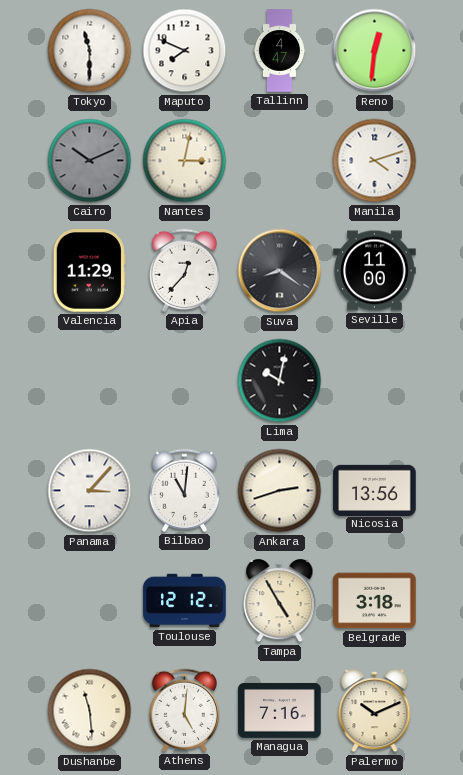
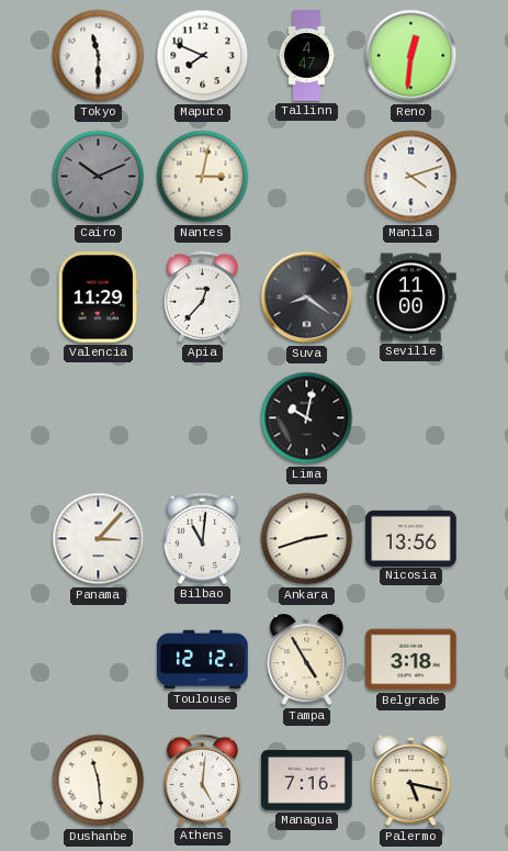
Palermo: 10:11 -> 5:17
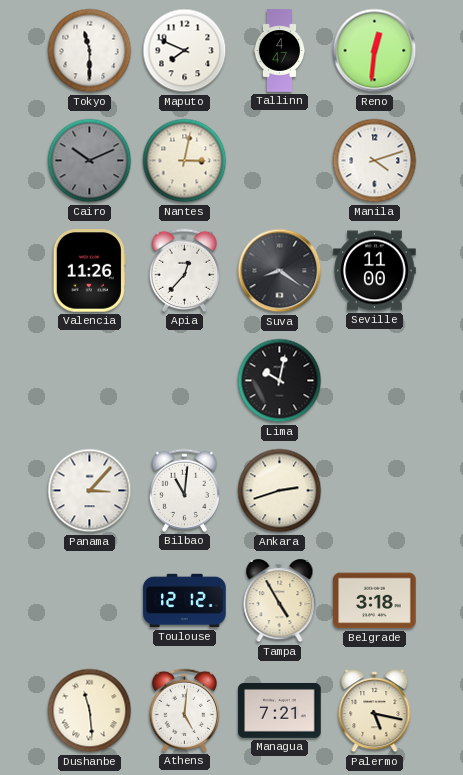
Valencia: 11:29 -> 11:26
Nicosia: 13:56 -> none
Managua: 7:16 -> 7:21
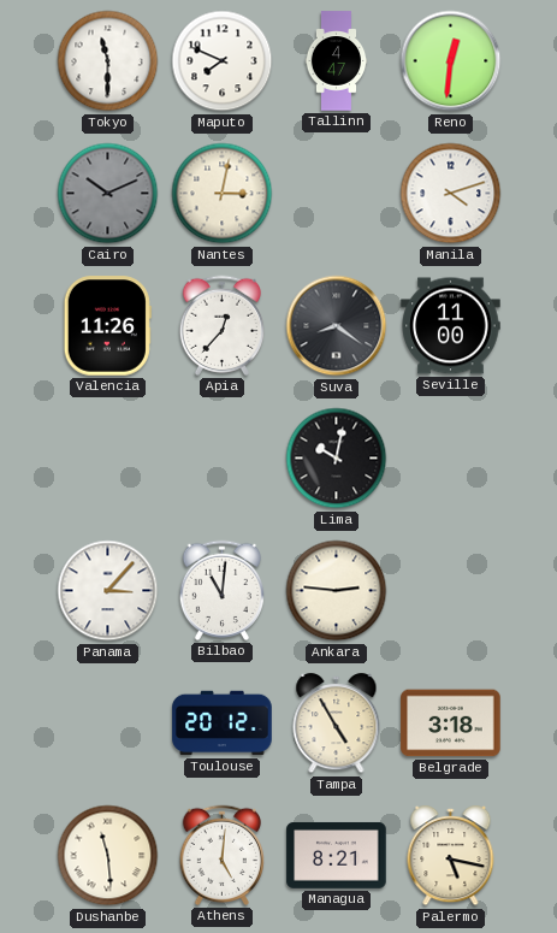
Ankara: 2:42 -> 2:46
Toulouse: 12:12 -> 20:12
Managua: 7:21 -> 8:21
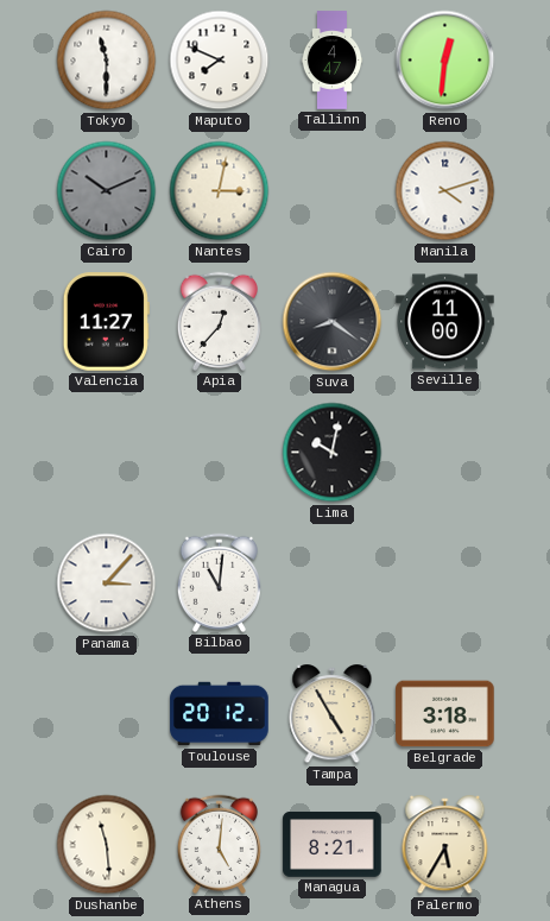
Valencia: 11:26 -> 11:27
Ankara: 2:46 -> none
Palermo: 5:17 -> 5:35
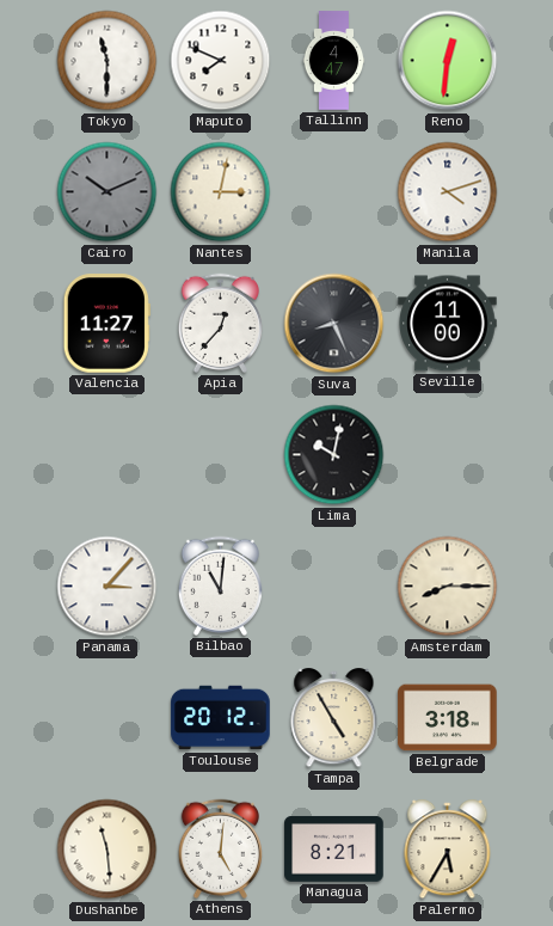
Suva: 8:21 -> 8:26
Amsterdam: none -> 8:15
